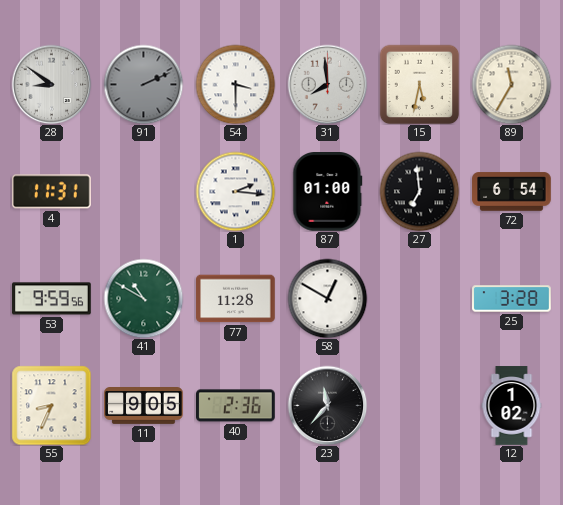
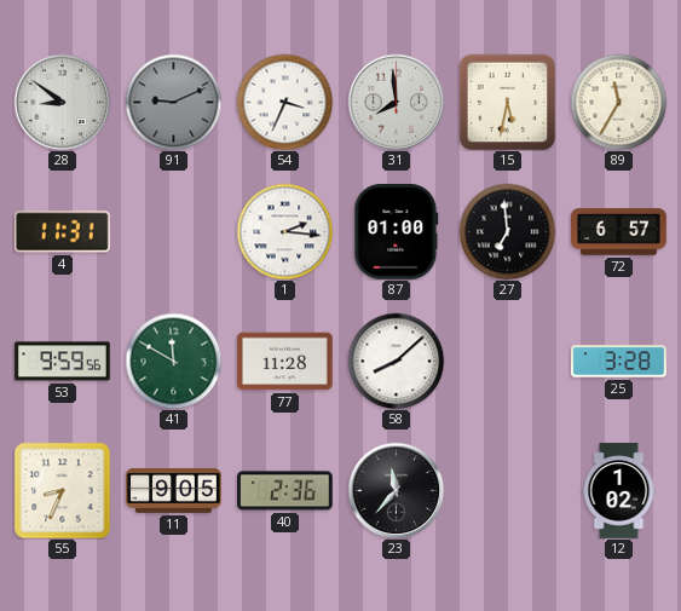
91: 2:11 -> 9:11
54: 3:30 -> 3:34
72: 6:54 -> 6:57
41: 10:50 -> 11:50
58: 12:50 -> 8:08
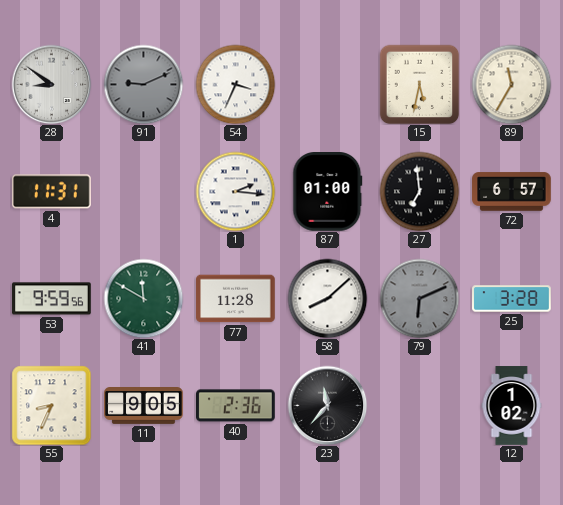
31: 7:59 -> none
79: none -> 6:11
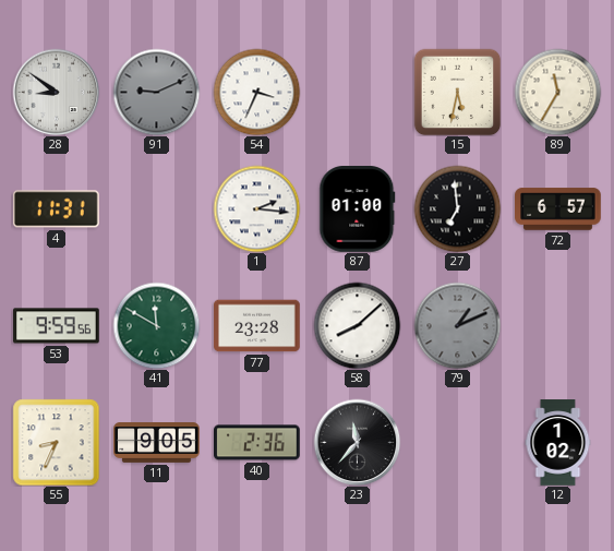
77: 11:28 -> 23:28
79: 6:11 -> 1:11
25: 3:28 -> none
